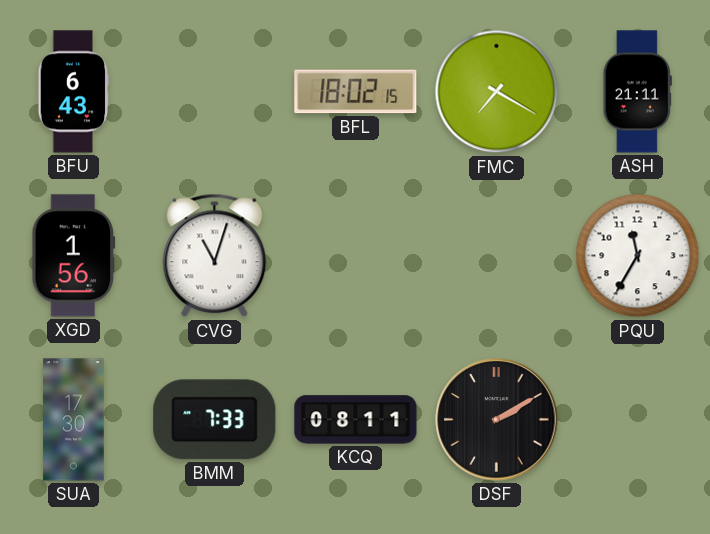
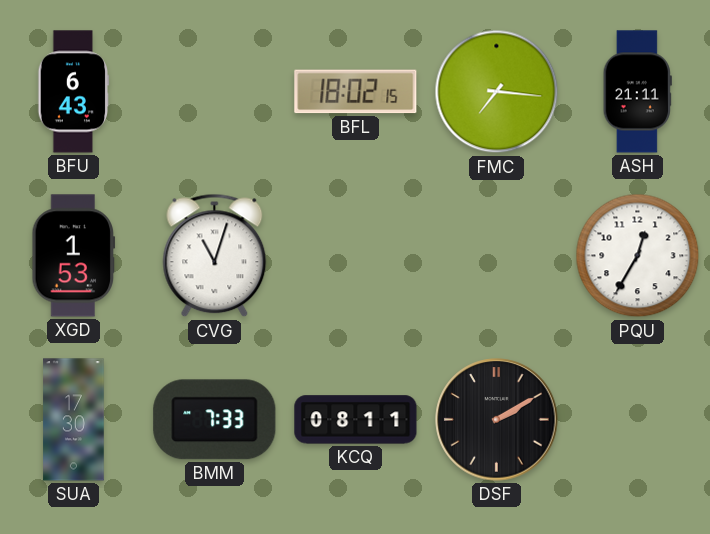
FMC: 7:20 -> 7:16
XGD: 1:56 -> 1:53
PQU: 11:35 -> 12:35
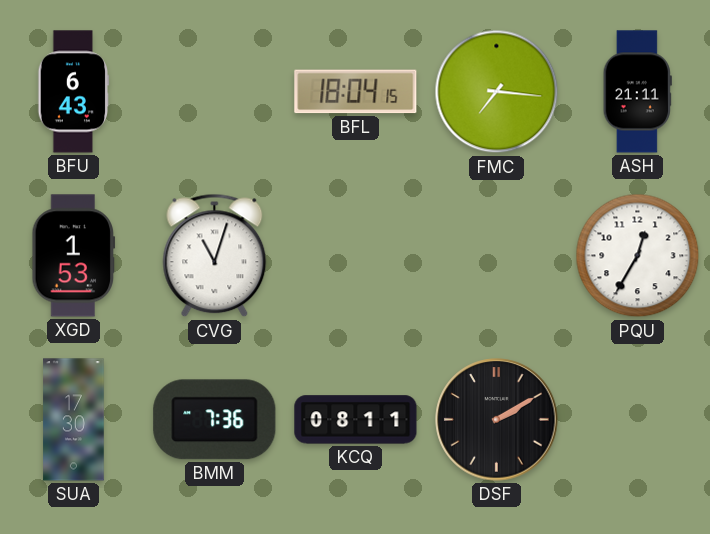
BFL: 18:02 -> 18:04
BMM: 7:33 -> 7:36
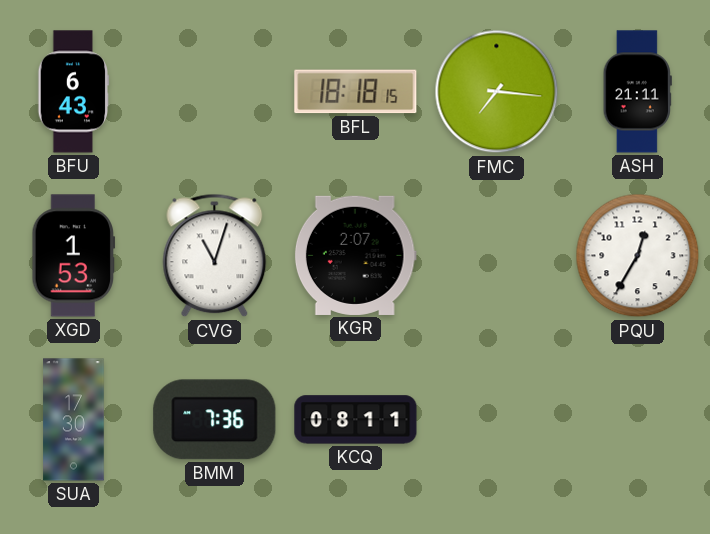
BFL: 18:04 -> 18:18
KGR: none -> 2:07
DSF: 2:10 -> none
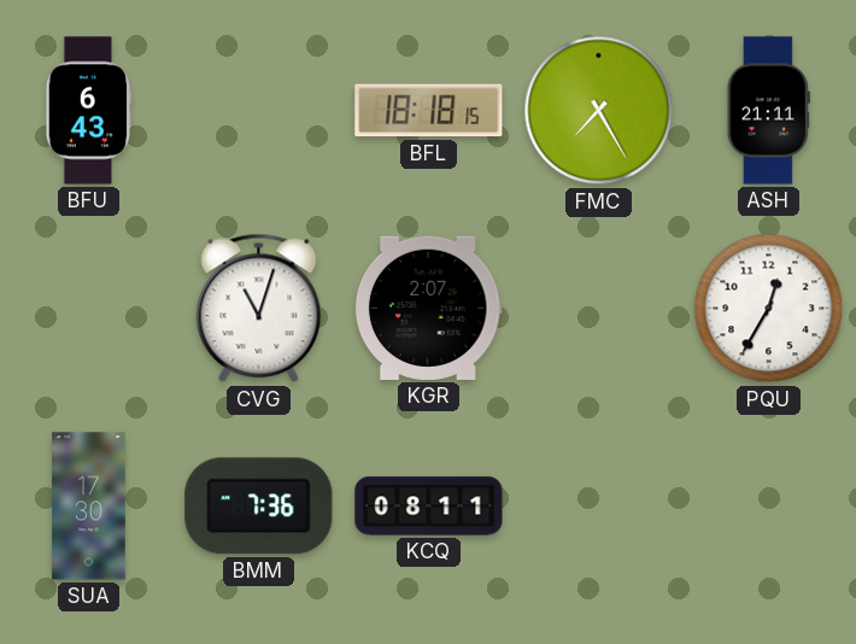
FMC: 7:16 -> 7:25
XGD: 1:53 -> none
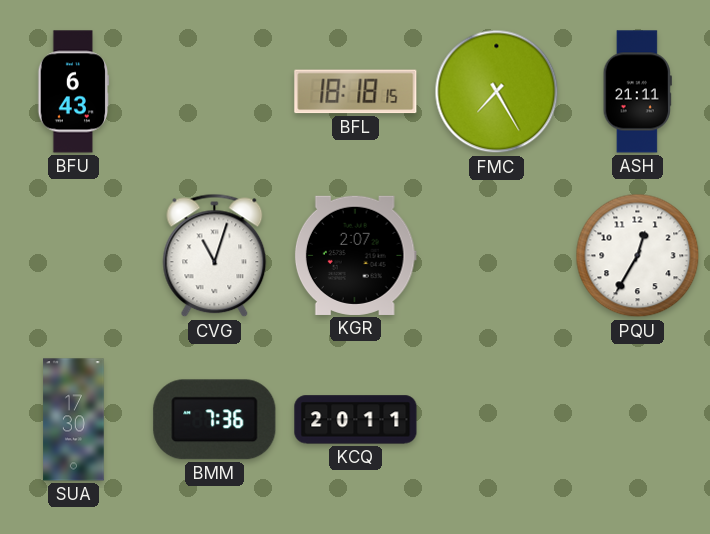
KCQ: 08:11 -> 20:11
